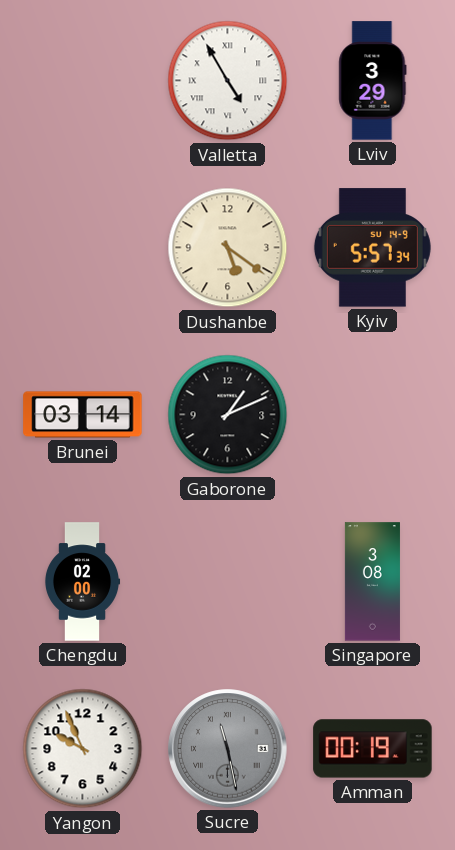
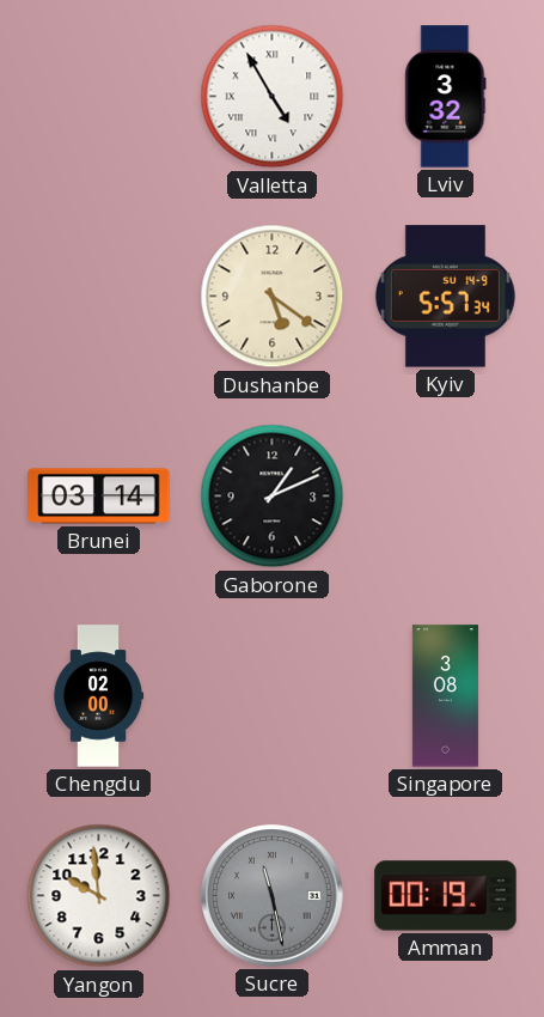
Lviv: 3:29 -> 3:32
Yangon: 9:56 -> 9:59
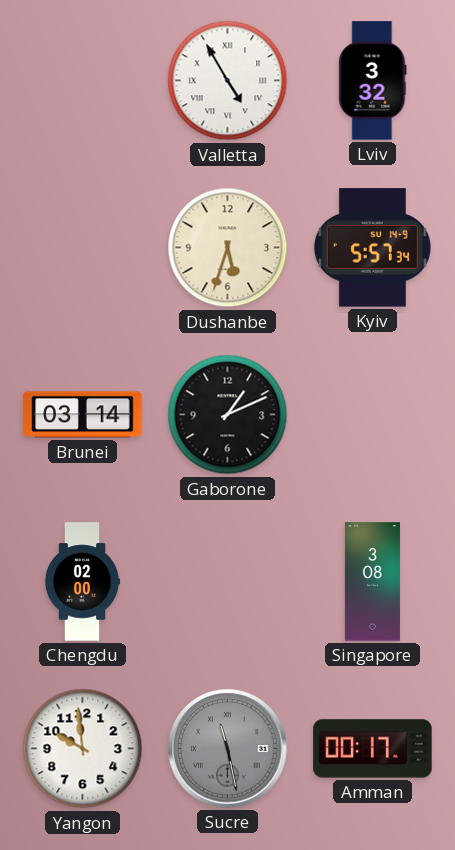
Dushanbe: 5:21 -> 5:33
Amman: 00:19 -> 00:17
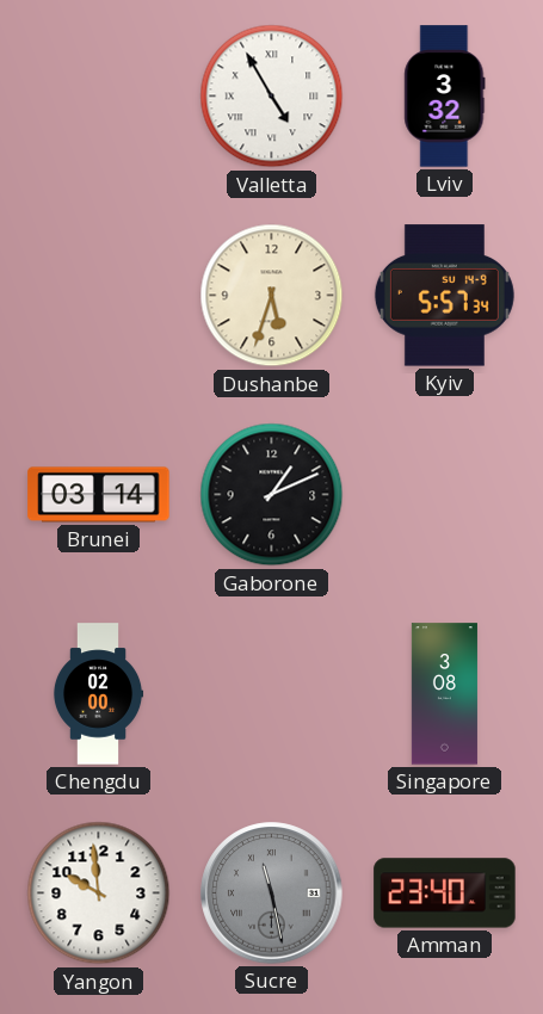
Amman: 00:17 -> 23:40
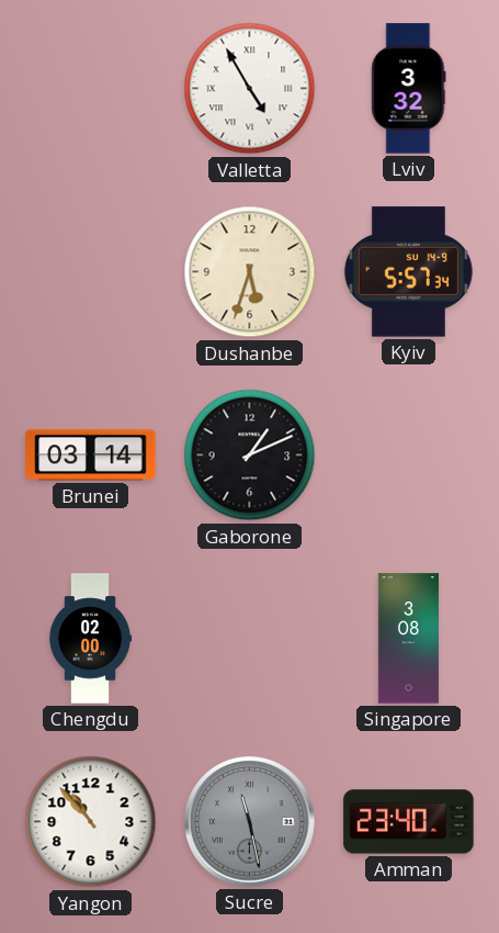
Yangon: 9:59 -> 10:53
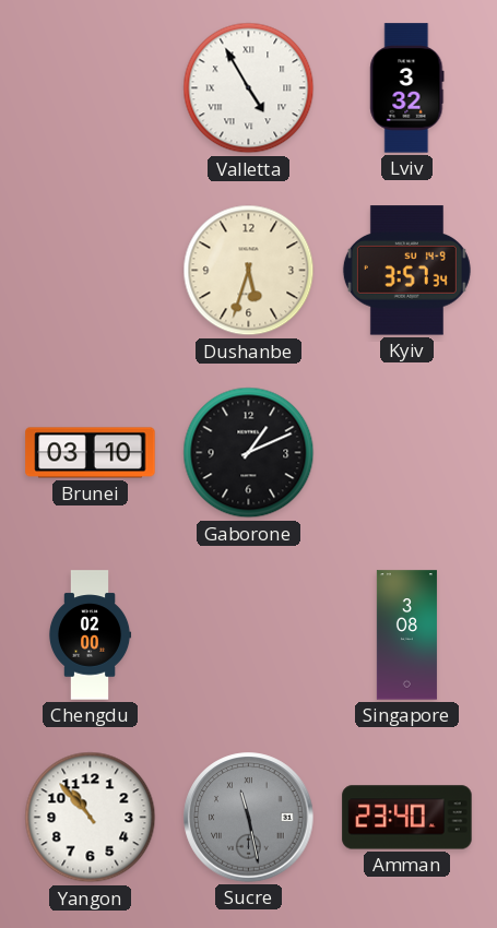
Kyiv: 5:57 -> 3:57
Brunei: 03:14 -> 03:10
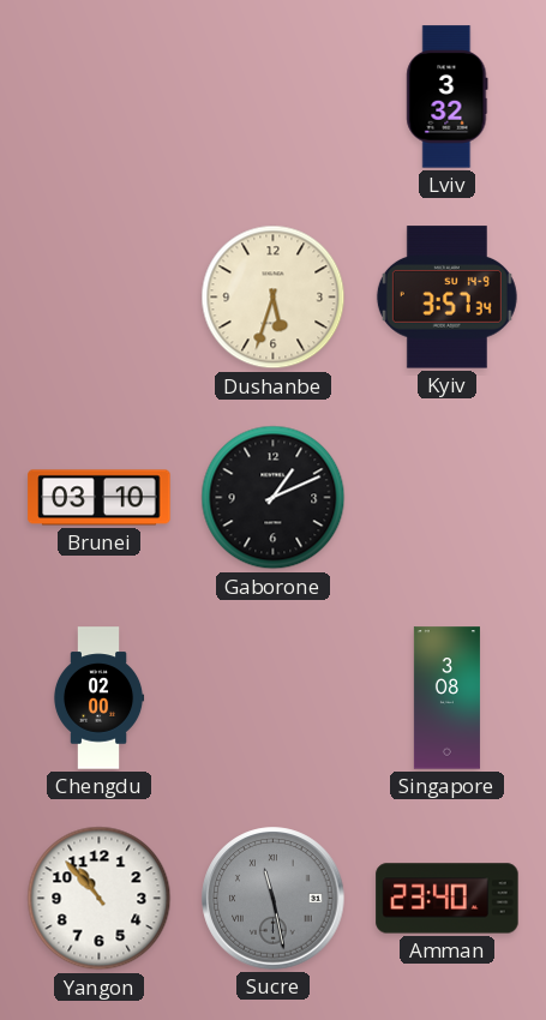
Valletta: 4:55 -> none
